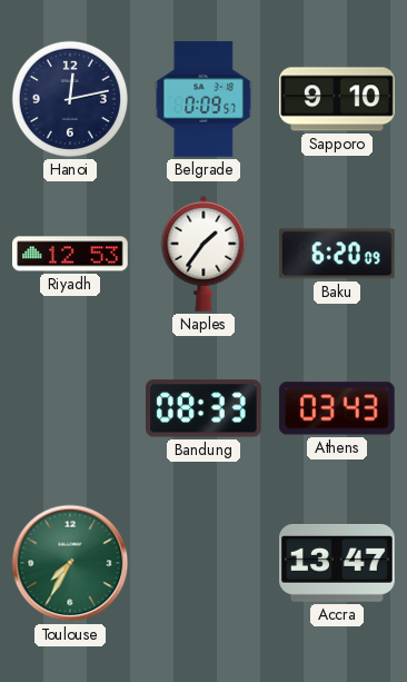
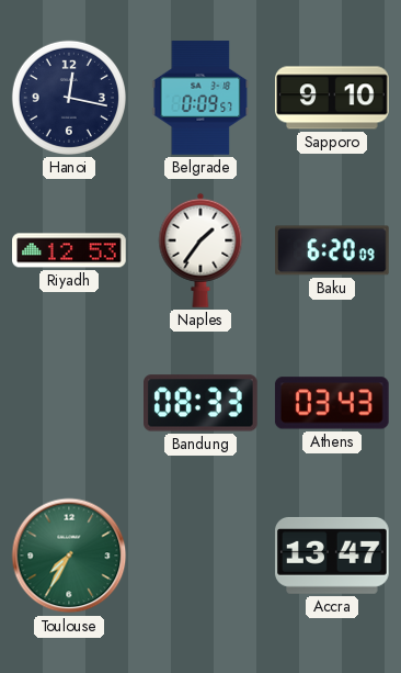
Hanoi: 12:13 -> 12:17
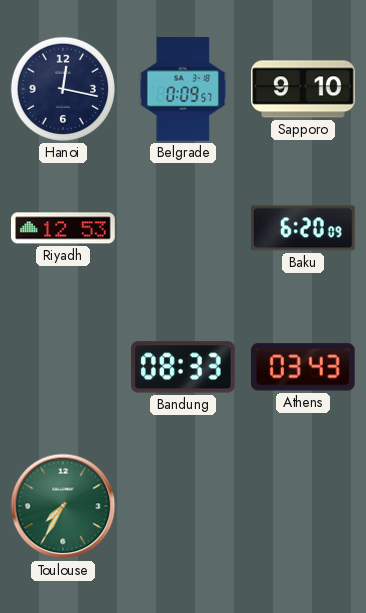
Naples: 1:36 -> none
Accra: 13:47 -> none
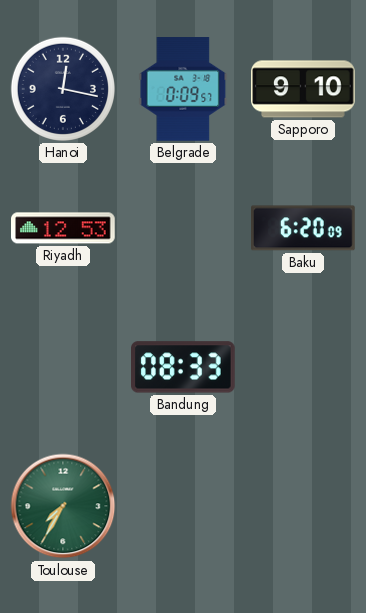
Athens: 03:43 -> none
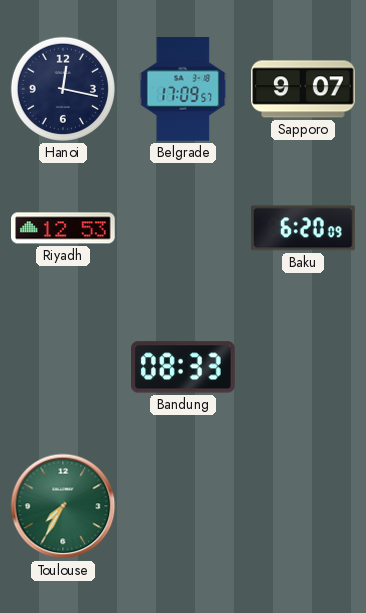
Belgrade: 0:09 -> 17:09
Sapporo: 9:10 -> 9:07
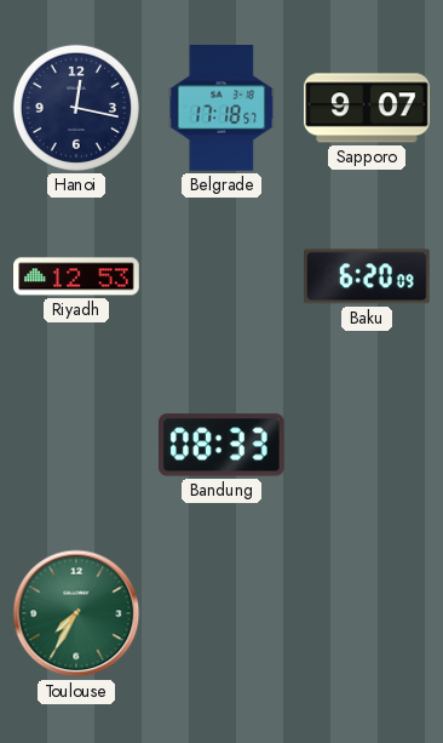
Belgrade: 17:09 -> 17:18
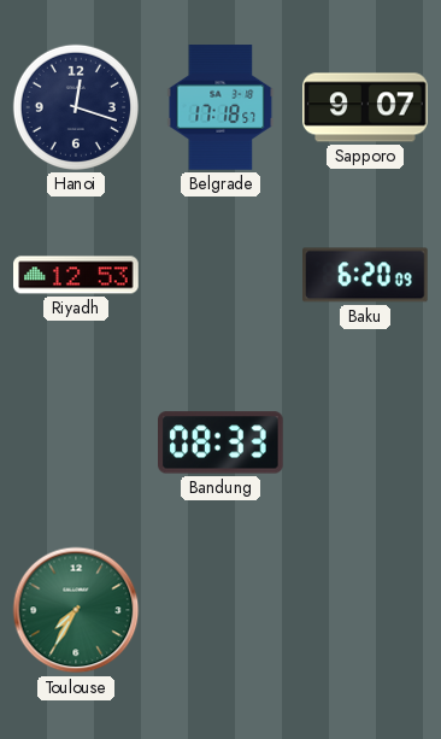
Hanoi: 12:17 -> 12:18
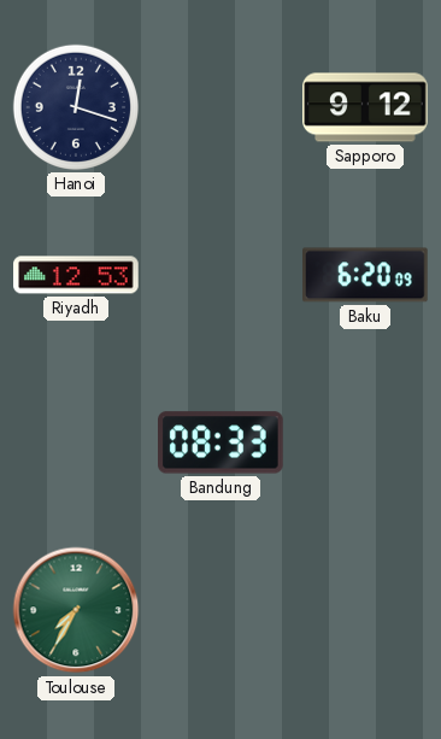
Belgrade: 17:18 -> none
Sapporo: 9:07 -> 9:12
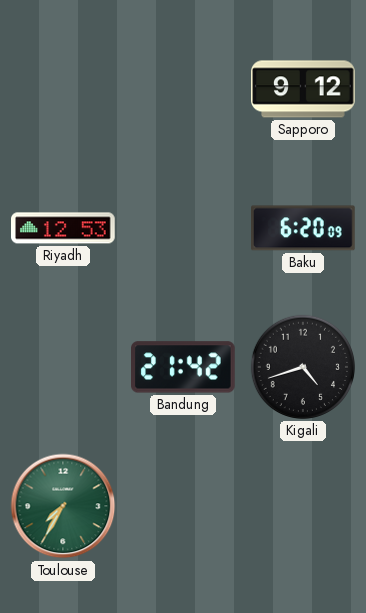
Hanoi: 12:18 -> none
Bandung: 08:33 -> 21:42
Kigali: none -> 4:42
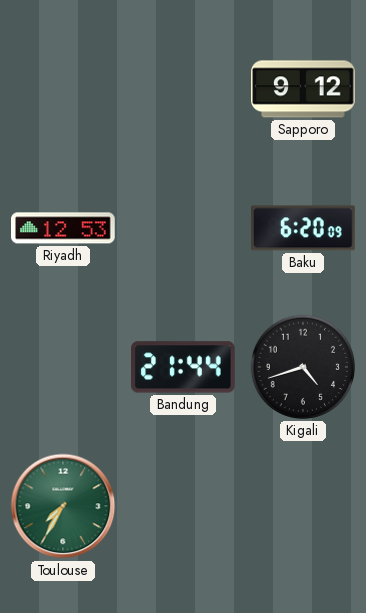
Bandung: 21:42 -> 21:44
